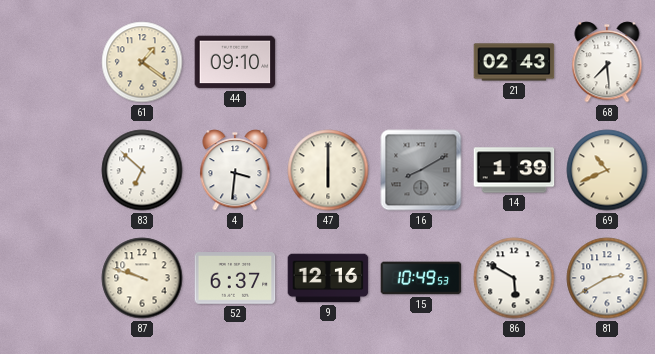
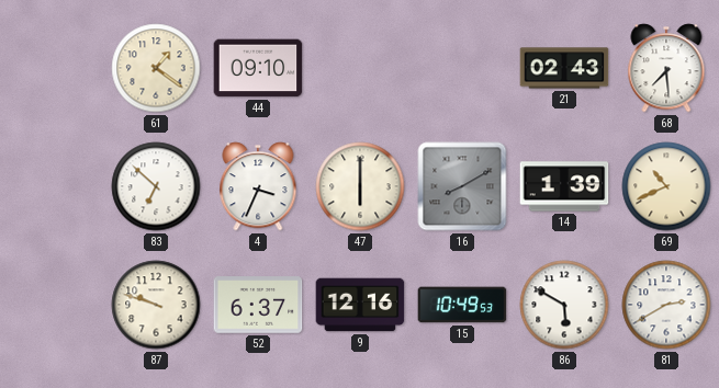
4: 3:31 -> 3:34
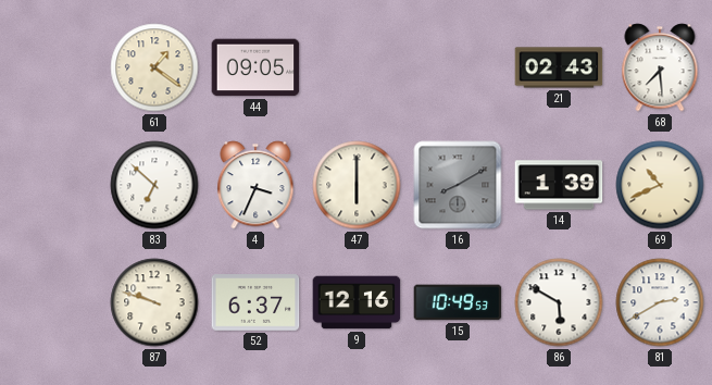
44: 09:10 -> 09:05
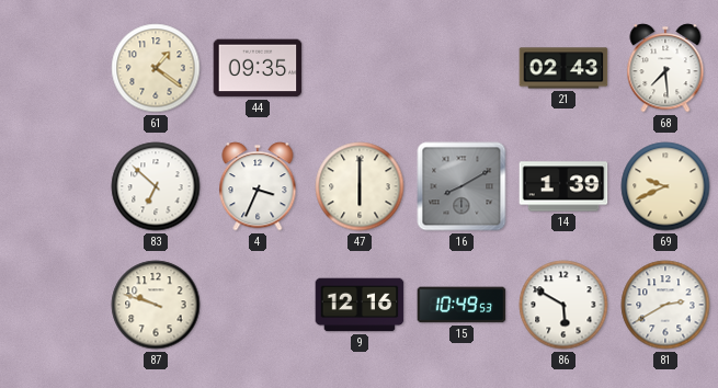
44: 09:05 -> 09:35
69: 10:41 -> 9:41
52: 6:37 -> none
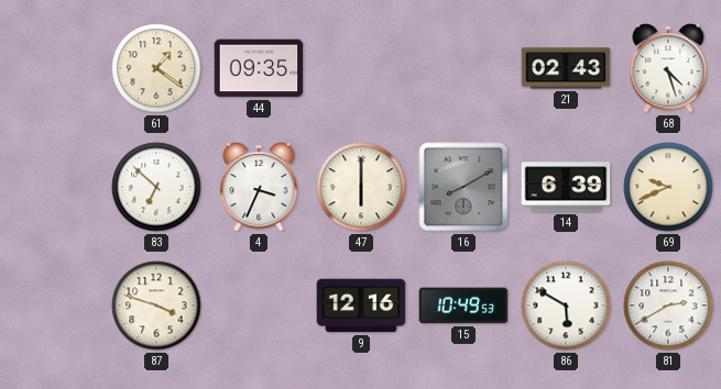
68: 7:29 -> 4:27
14: 1:39 -> 6:39
87: 9:48 -> 3:48
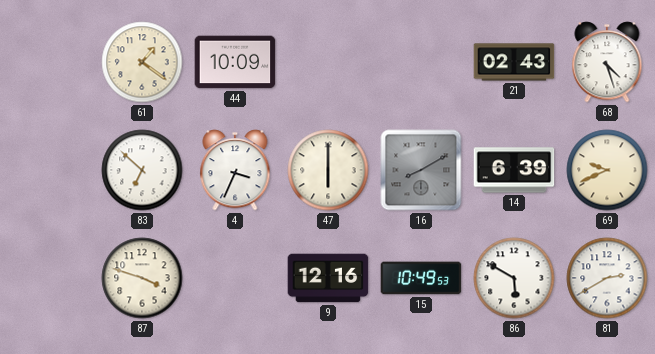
44: 09:35 -> 10:09
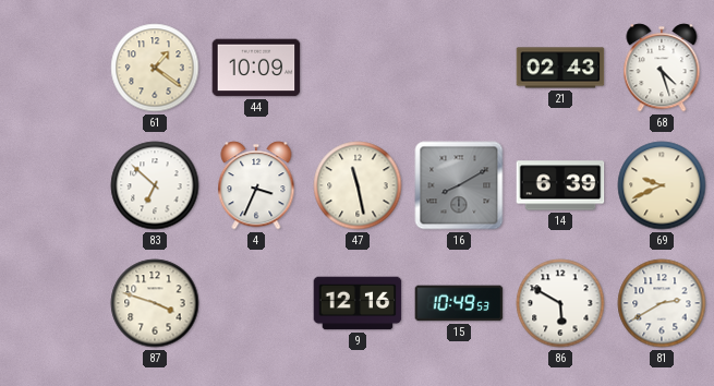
47: 6:00 -> 11:28
